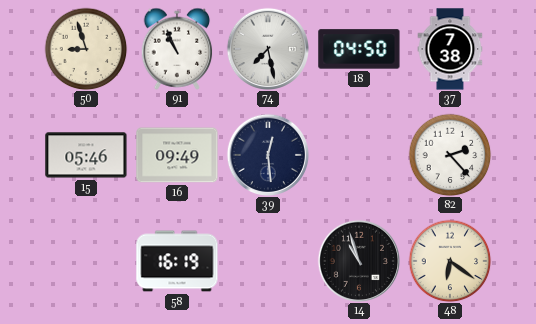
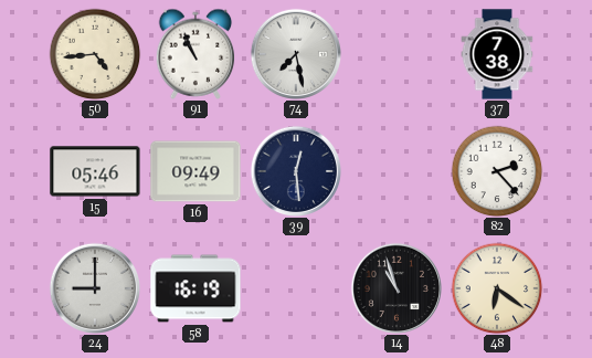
50: 8:57 -> 4:44
18: 04:50 -> none
24: none -> 9:00
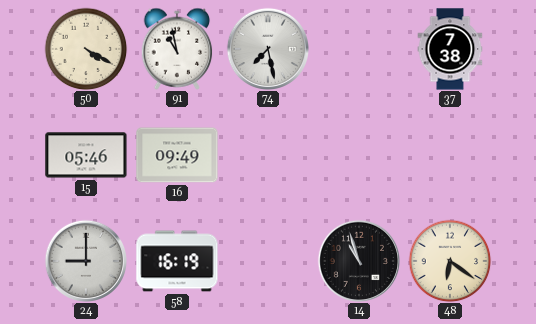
50: 4:44 -> 4:20
91: 10:56 -> 10:58
39: 12:29 -> none
82: 2:23 -> none
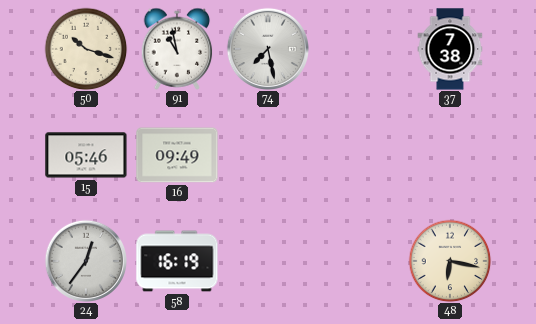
50: 4:20 -> 10:18
24: 9:00 -> 12:36
14: 10:57 -> none
48: 6:21 -> 6:17
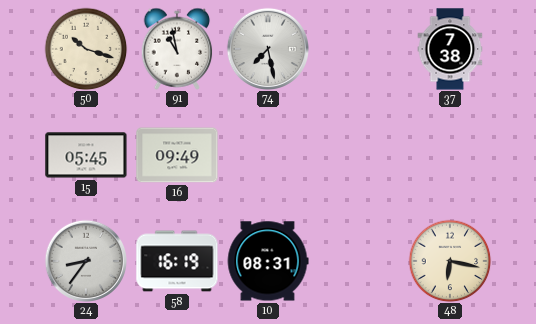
15: 05:46 -> 05:45
24: 12:36 -> 8:36
10: none -> 08:31
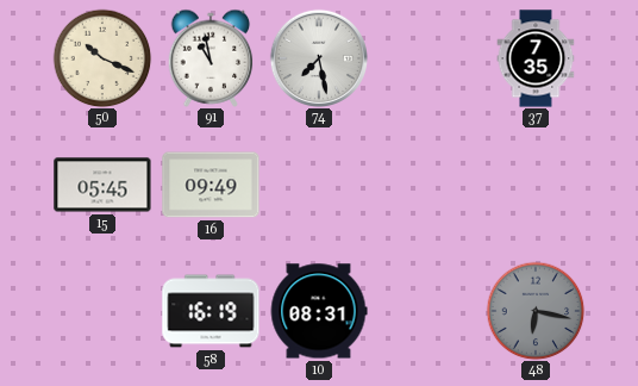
50: 10:18 -> 10:19
37: 7:38 -> 7:35
24: 8:36 -> none
48 dial: cream -> grey
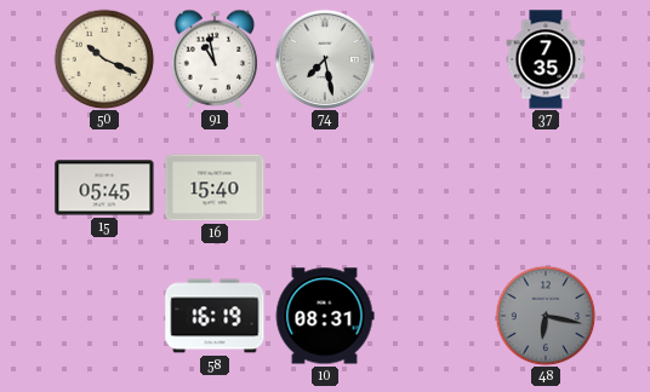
16: 09:49 -> 15:40
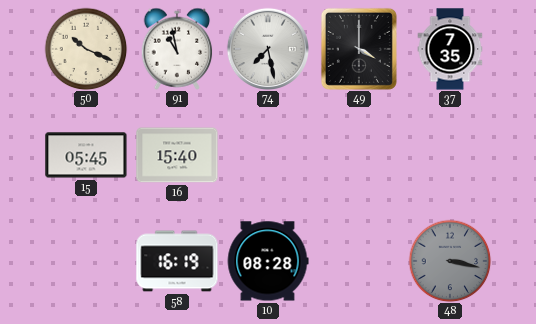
49: none -> 4:00
10: 08:31 -> 08:28
48: 6:17 -> 3:17
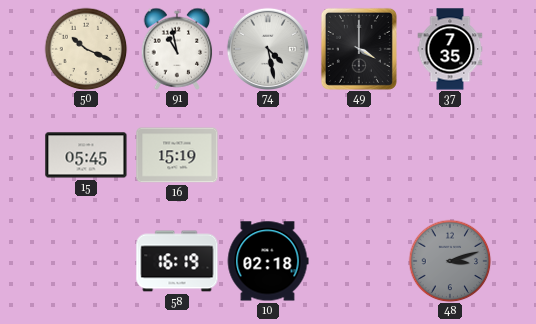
74: 7:28 -> 4:28
16: 15:40 -> 15:19
10: 08:28 -> 02:18
48: 3:17 -> 3:12
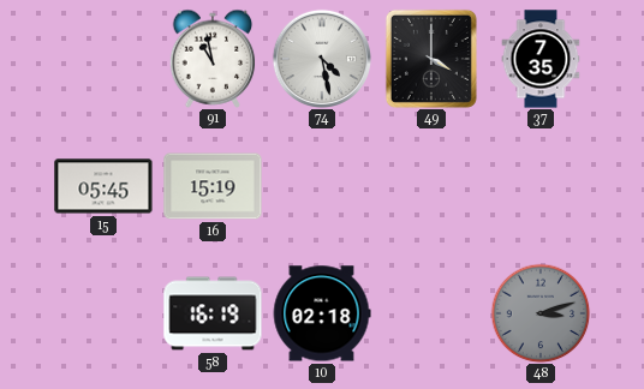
50: 10:19 -> none
